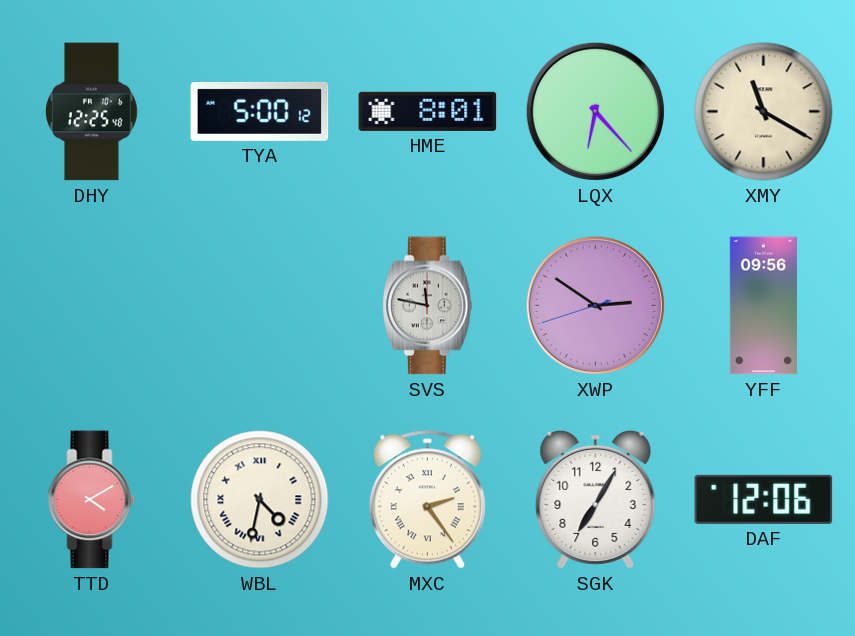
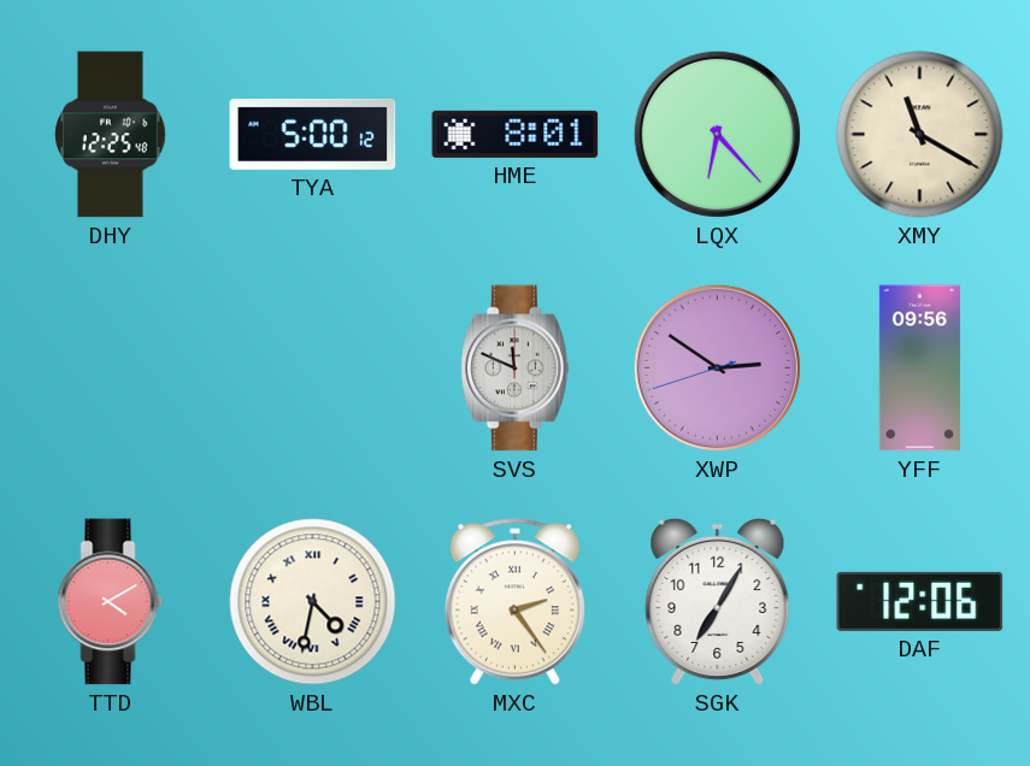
SVS: 11:47 -> 11:49
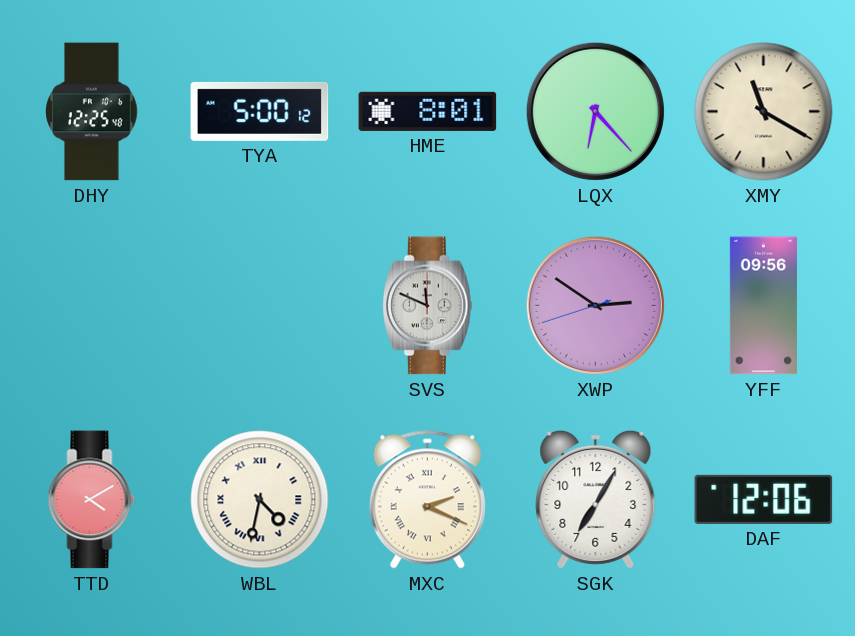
MXC: 2:24 -> 2:19
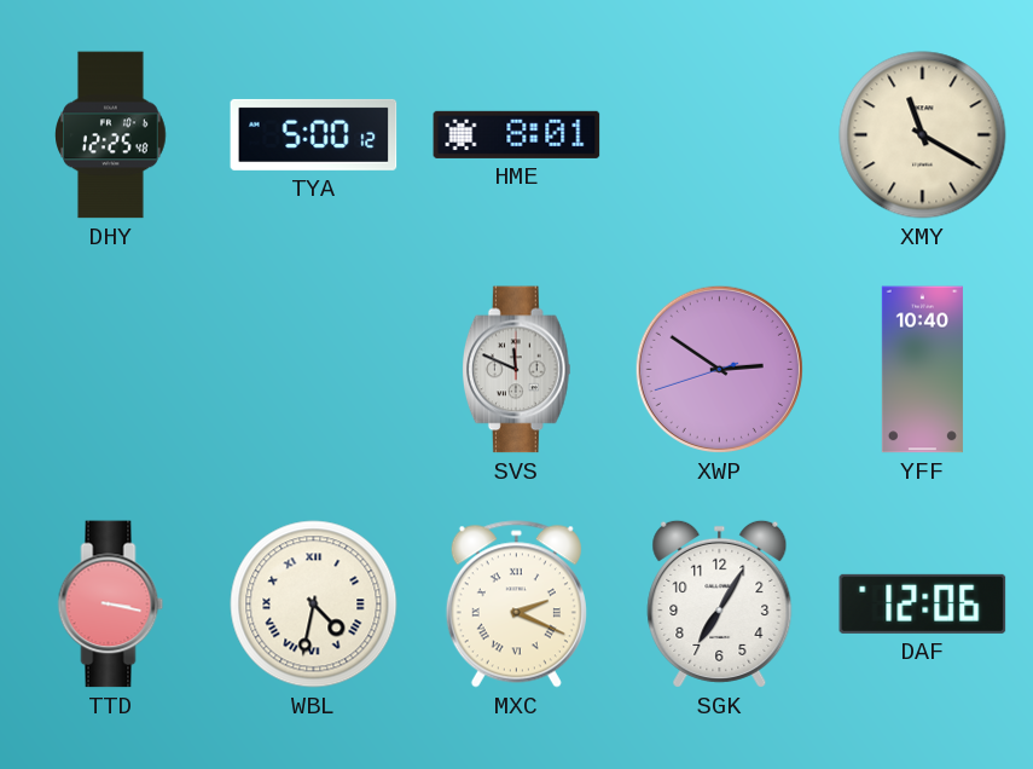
LQX: 6:23 -> none
YFF: 09:56 -> 10:40
TTD: 4:10 -> 3:17
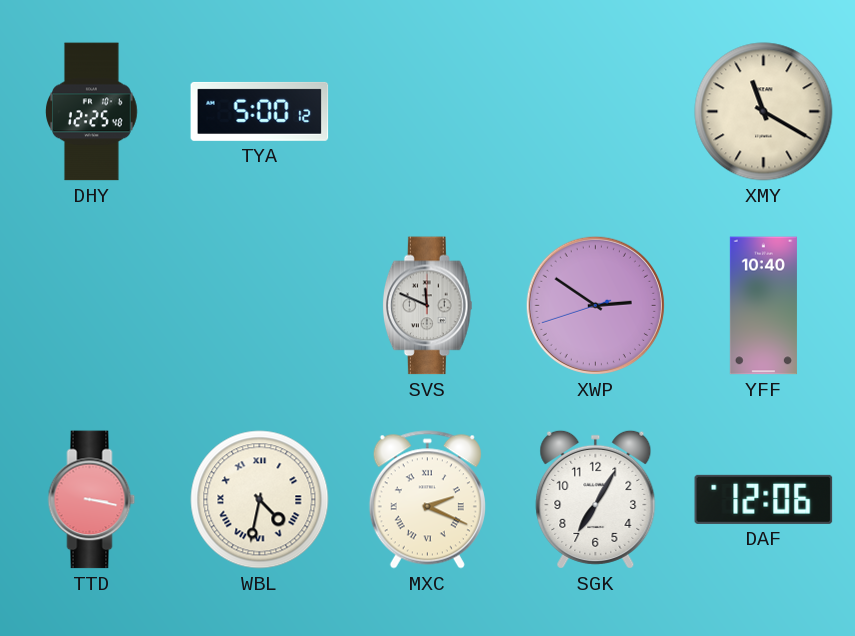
HME: 8:01 -> none
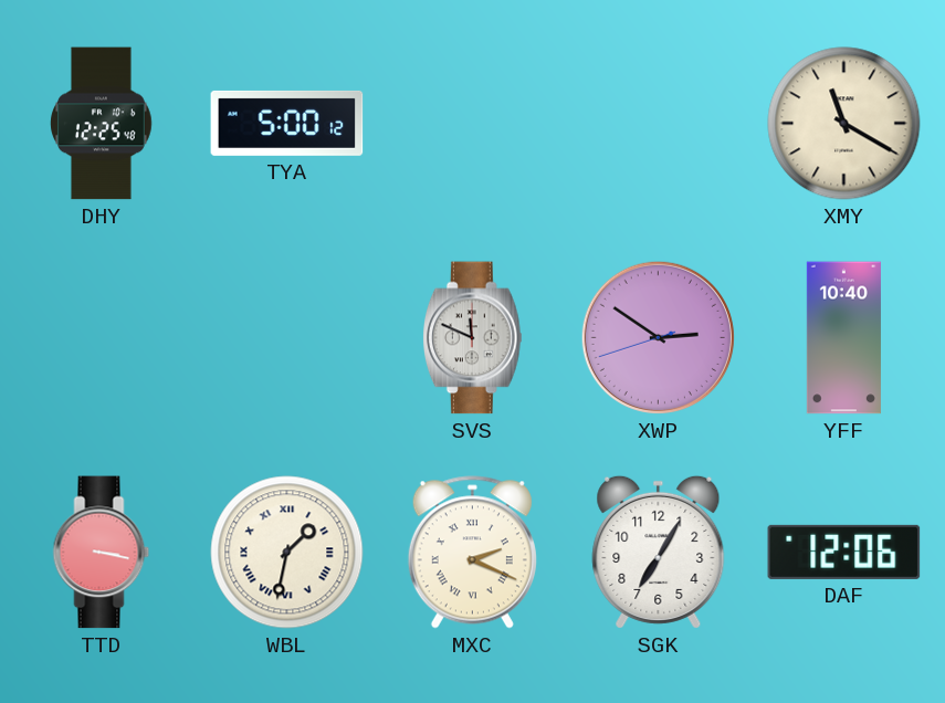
WBL: 4:32 -> 1:32
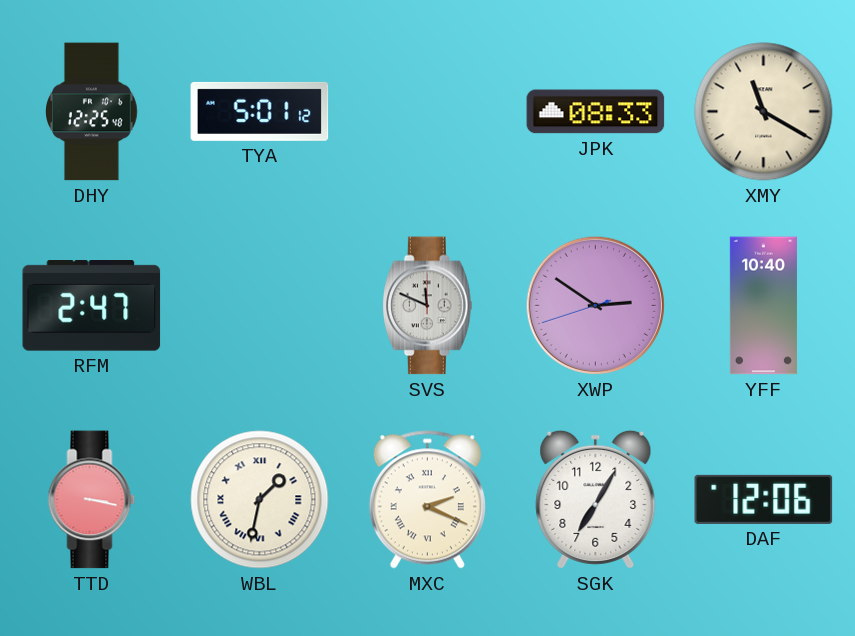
TYA: 5:00 -> 5:01
JPK: none -> 08:33
RFM: none -> 2:47
